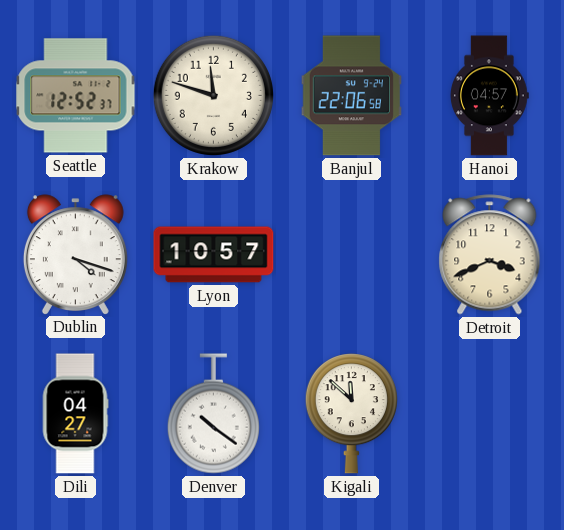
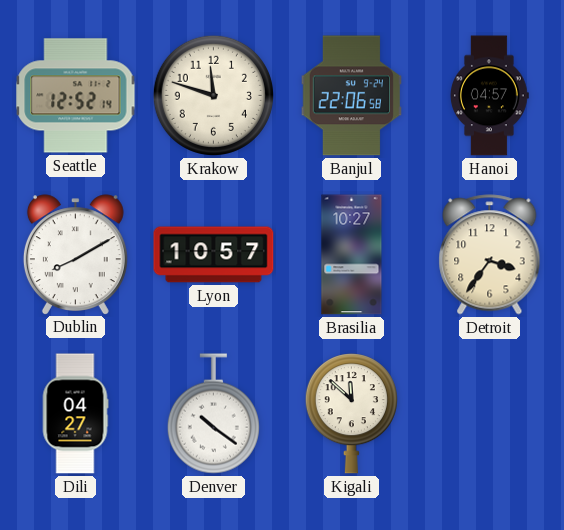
Seattle: 12:52:37 -> 12:52:14
Dublin: 4:18 -> 8:10
Brasilia: none -> 10:27
Detroit: 3:41 -> 3:36
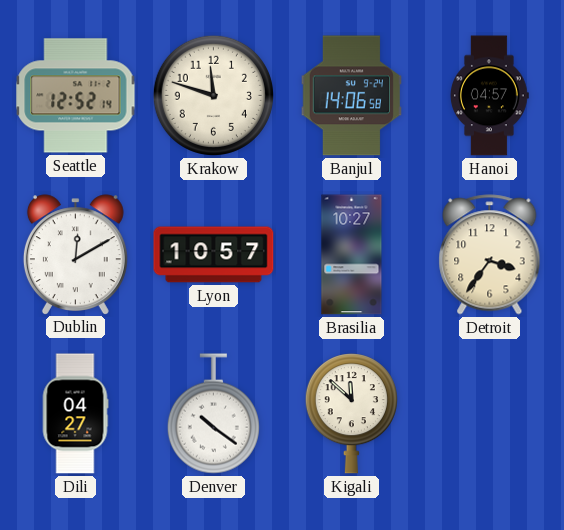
Banjul: 22:06 -> 14:06
Dublin: 8:10 -> 12:10
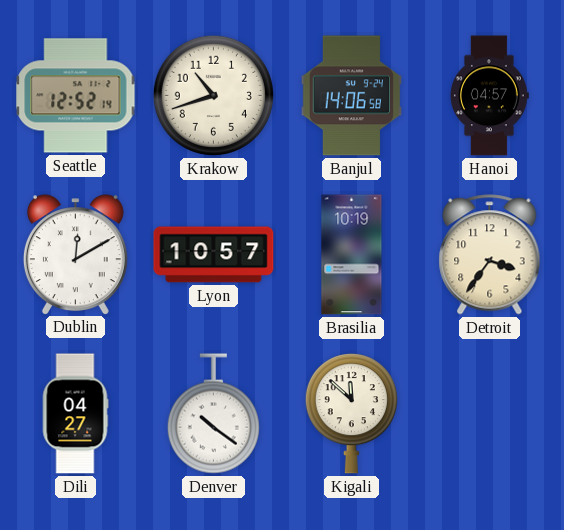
Krakow: 11:48 -> 10:42
Brasilia: 10:27 -> 10:19
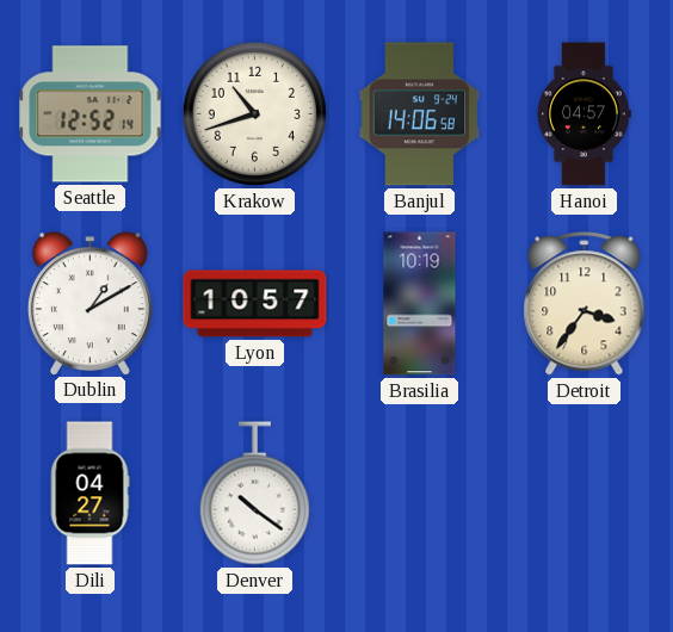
Dublin: 12:10 -> 1:10
Kigali: 11:52 -> none
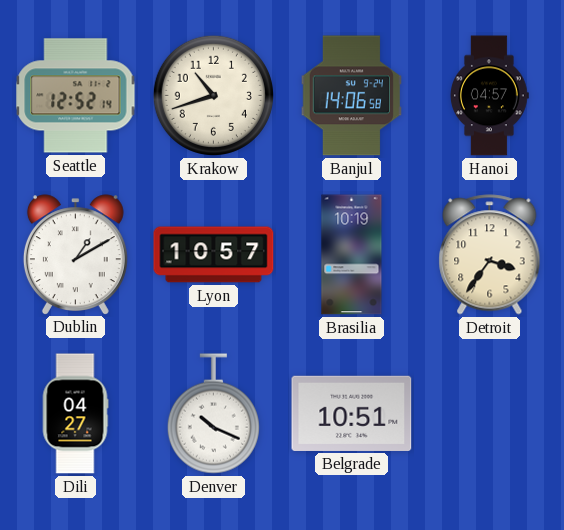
Denver: 10:21 -> 10:19
Belgrade: none -> 10:51
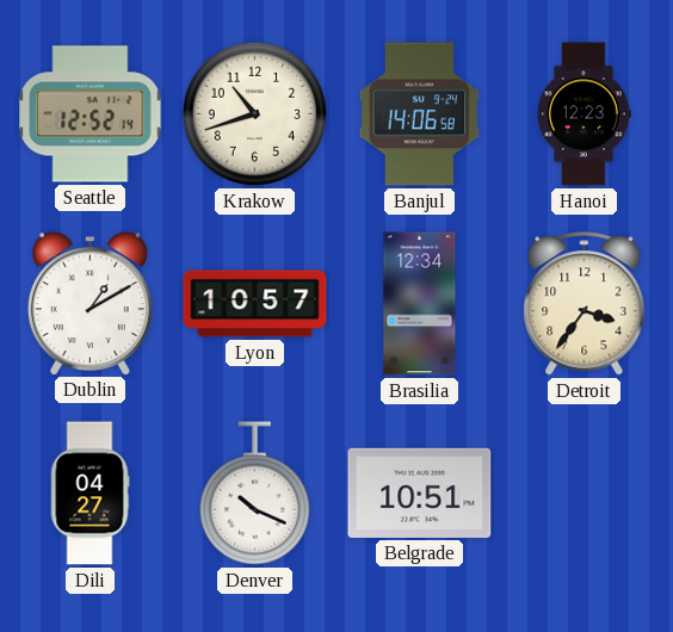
Hanoi: 04:57 -> 12:23
Brasilia: 10:19 -> 12:34
